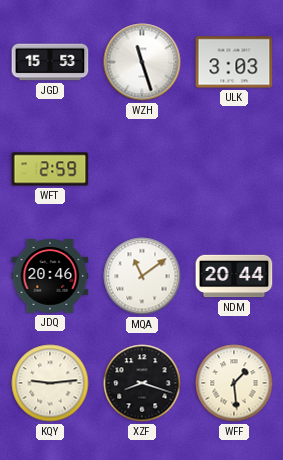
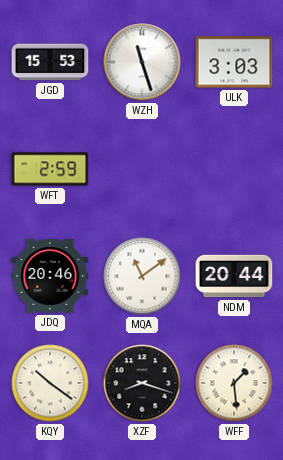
KQY: 9:14 -> 10:21
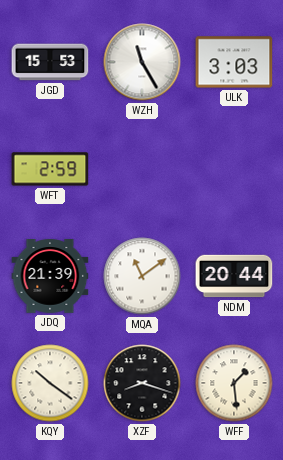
WZH: 11:27 -> 11:25
JDQ: 20:46 -> 21:39
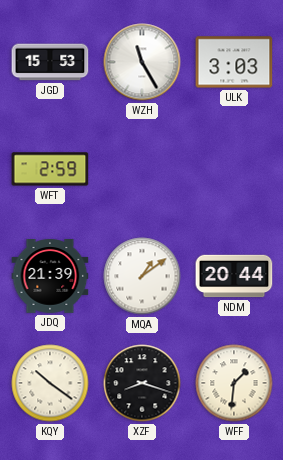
MQA: 11:09 -> 1:09
WFF: 1:29 -> 1:31
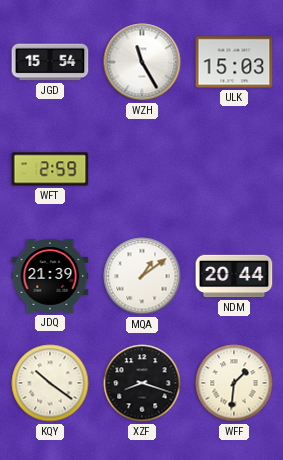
JGD: 15:53 -> 15:54
ULK: 3:03 -> 15:03
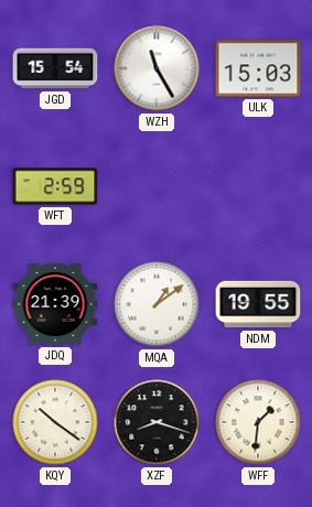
NDM: 20:44 -> 19:55
